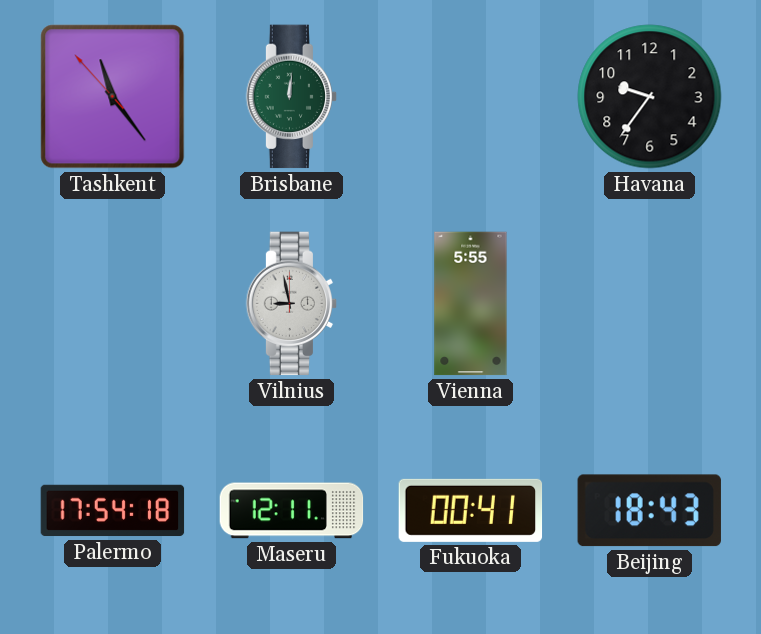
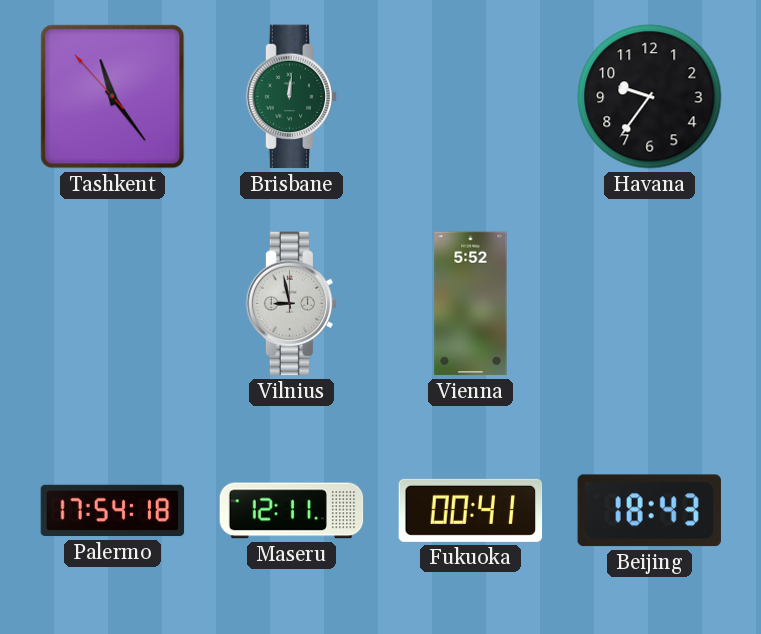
Vienna: 5:55 -> 5:52
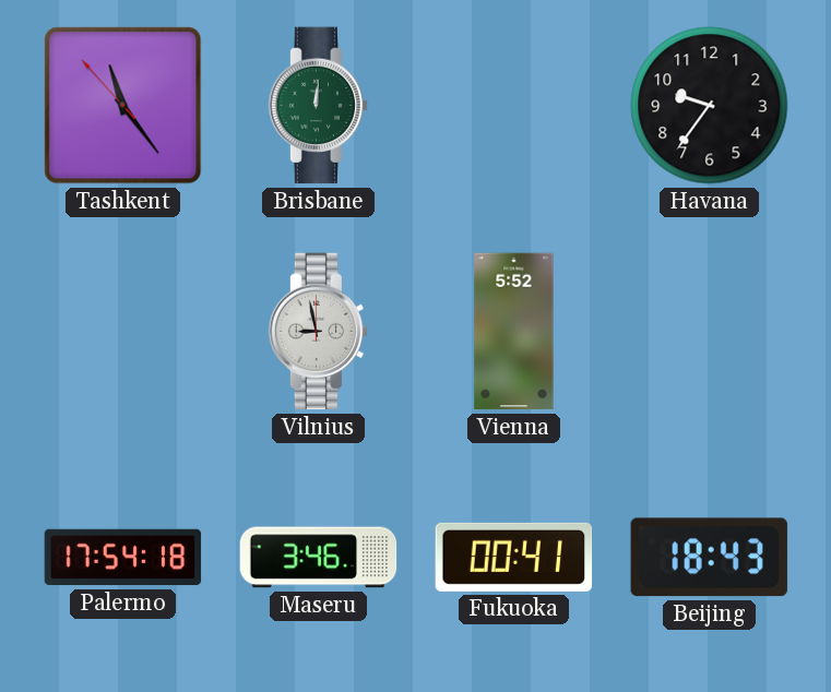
Maseru: 12:11 -> 3:46
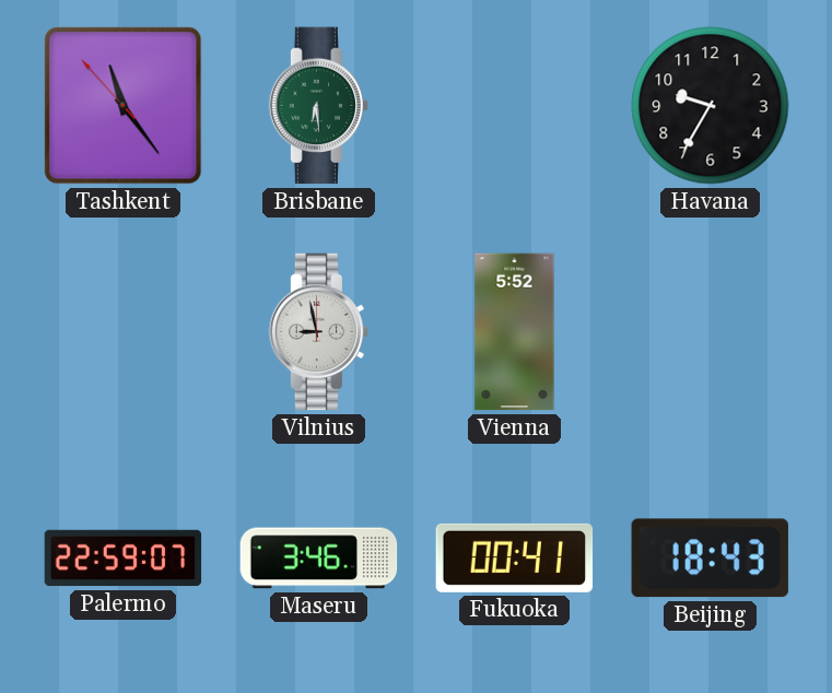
Brisbane: 12:01 -> 6:29
Havana: 9:36 -> 9:35
Palermo: 17:54 -> 22:59
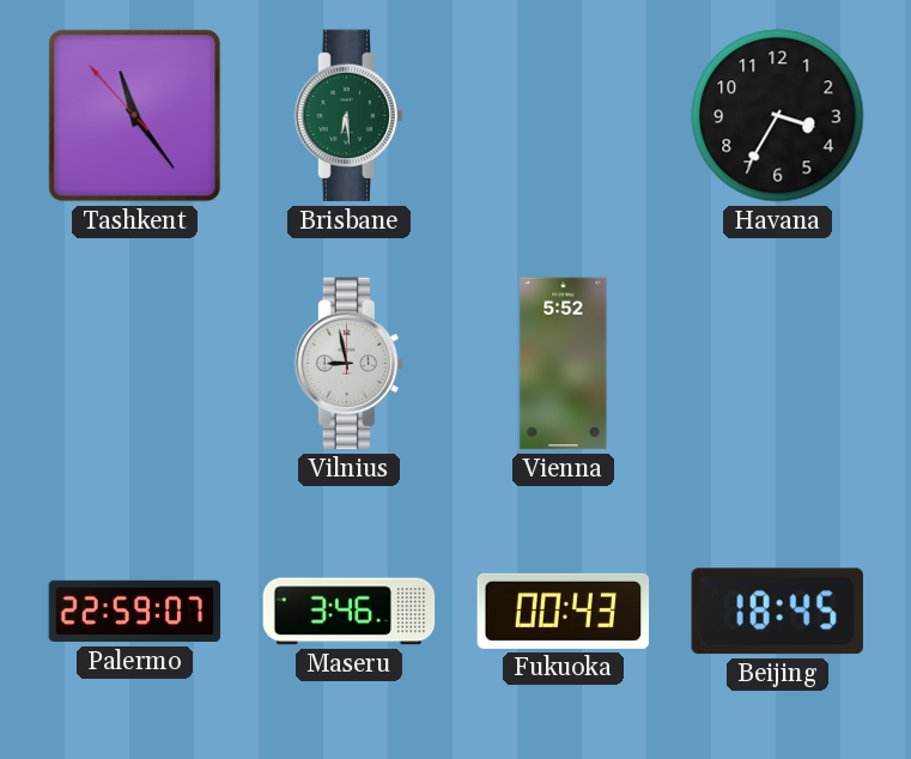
Havana: 9:35 -> 3:35
Fukuoka: 00:41 -> 00:43
Beijing: 18:43 -> 18:45
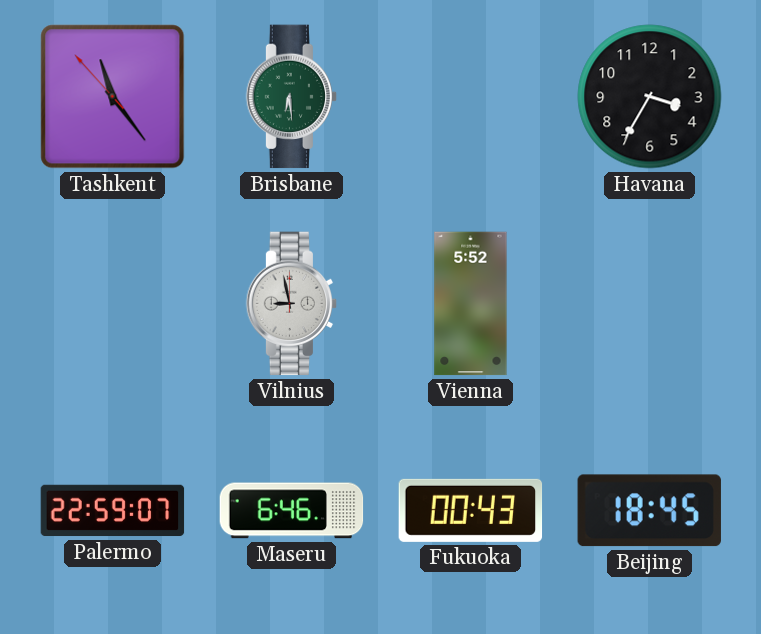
Maseru: 3:46 -> 6:46
